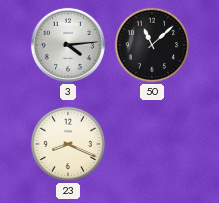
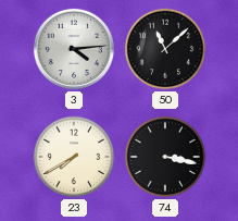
23: 8:19 -> 7:40
74: none -> 3:17
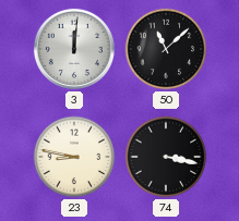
3: 4:14 -> 12:01
23: 7:40 -> 8:47
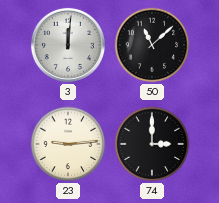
23: 8:47 -> 9:14
74: 3:17 -> 3:00
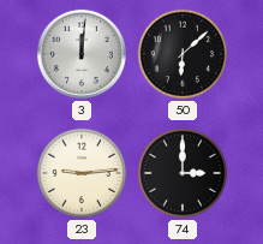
50: 11:08 -> 6:08
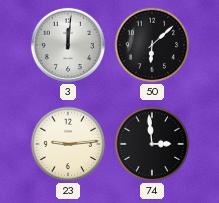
74: 3:00 -> 2:59
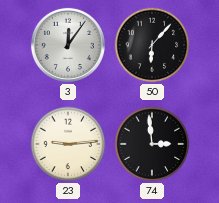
3: 12:01 -> 12:06
50: 6:08 -> 6:07
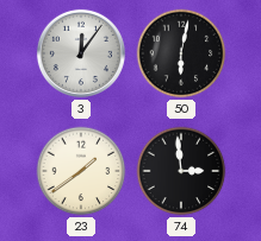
50: 6:07 -> 6:02
23: 9:14 -> 1:39
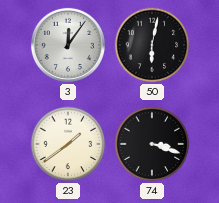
74: 2:59 -> 3:18
